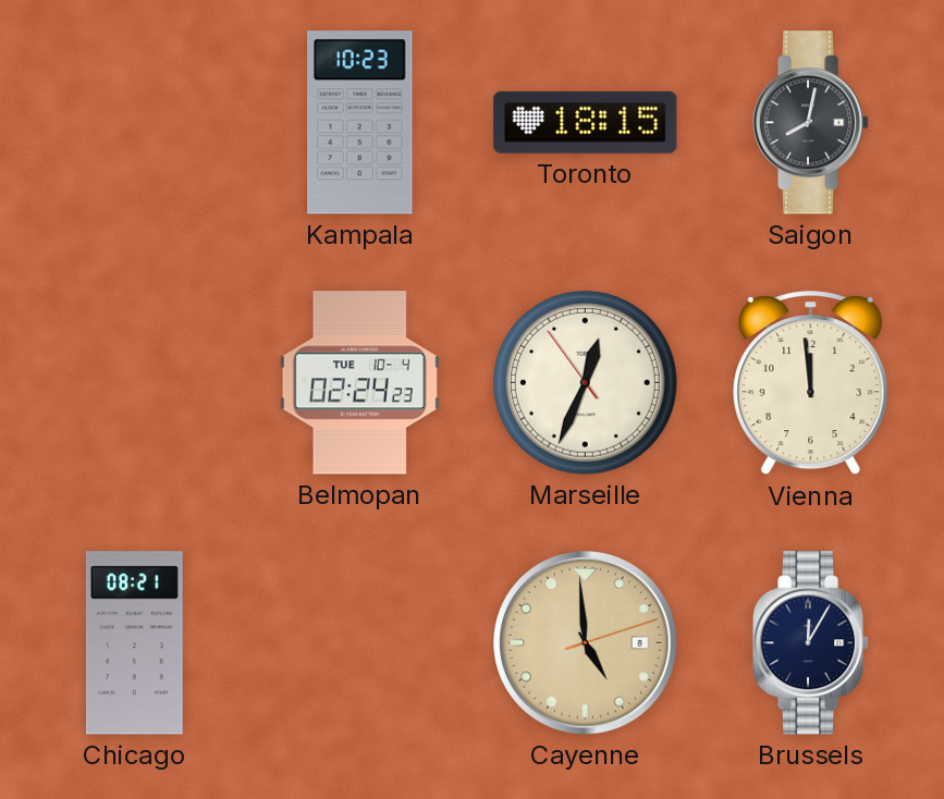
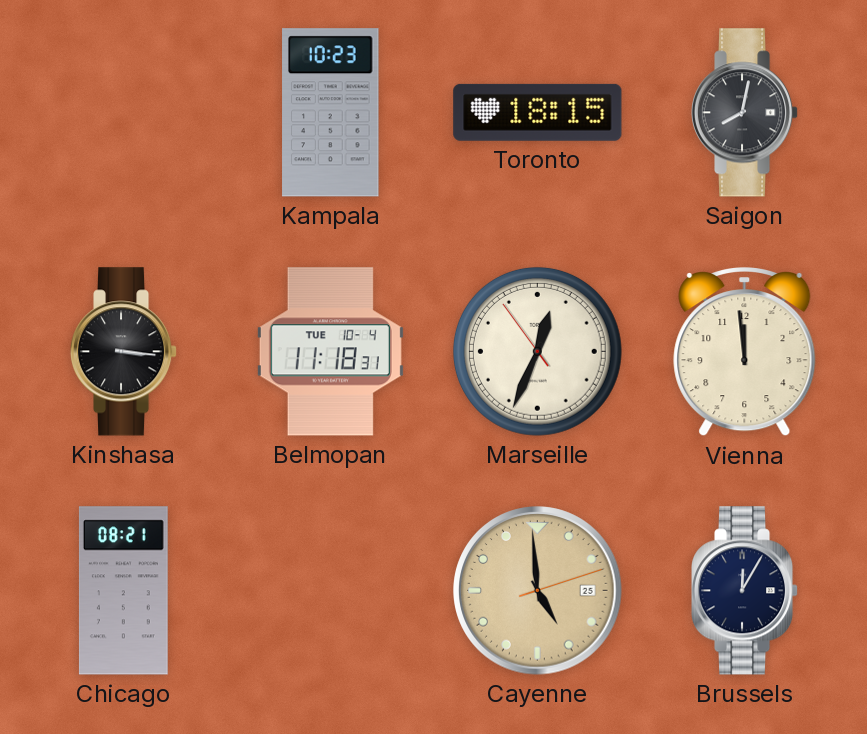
Kinshasa: none -> 3:16
Belmopan: 02:24 -> 11:18
Cayenne date: 8 -> 25
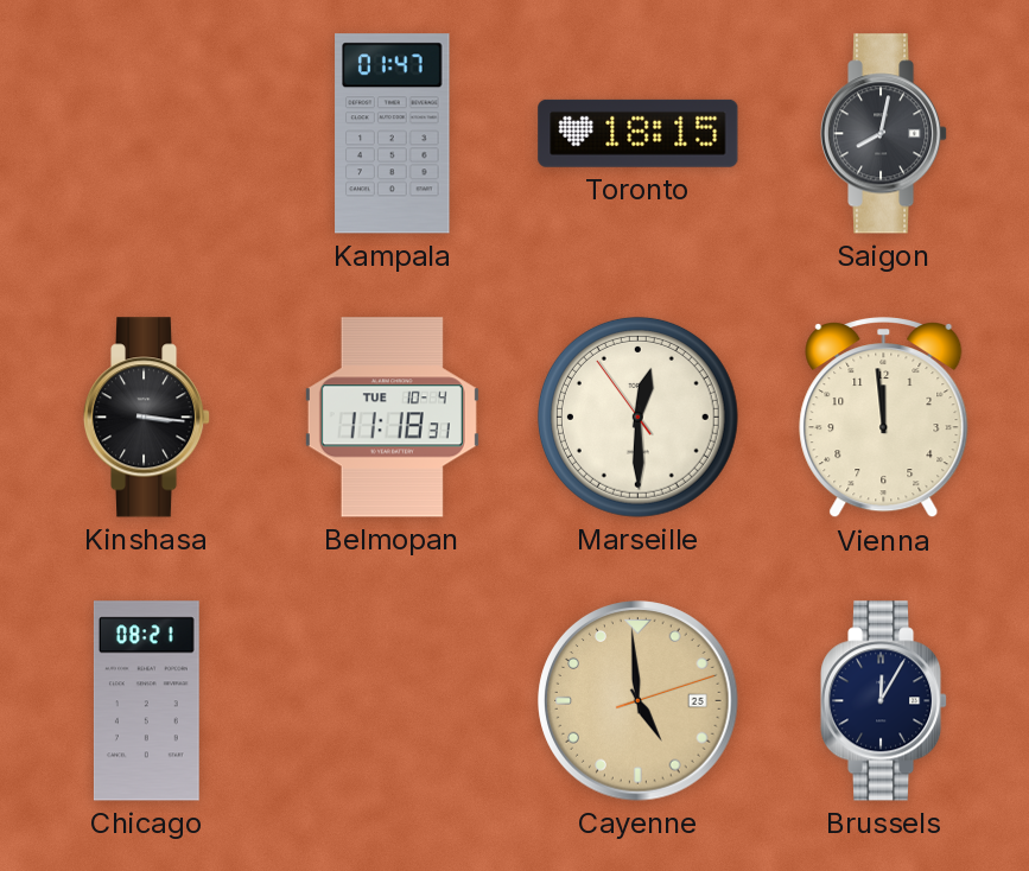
Kampala: 10:23 -> 01:47
Marseille: 12:33 -> 12:29
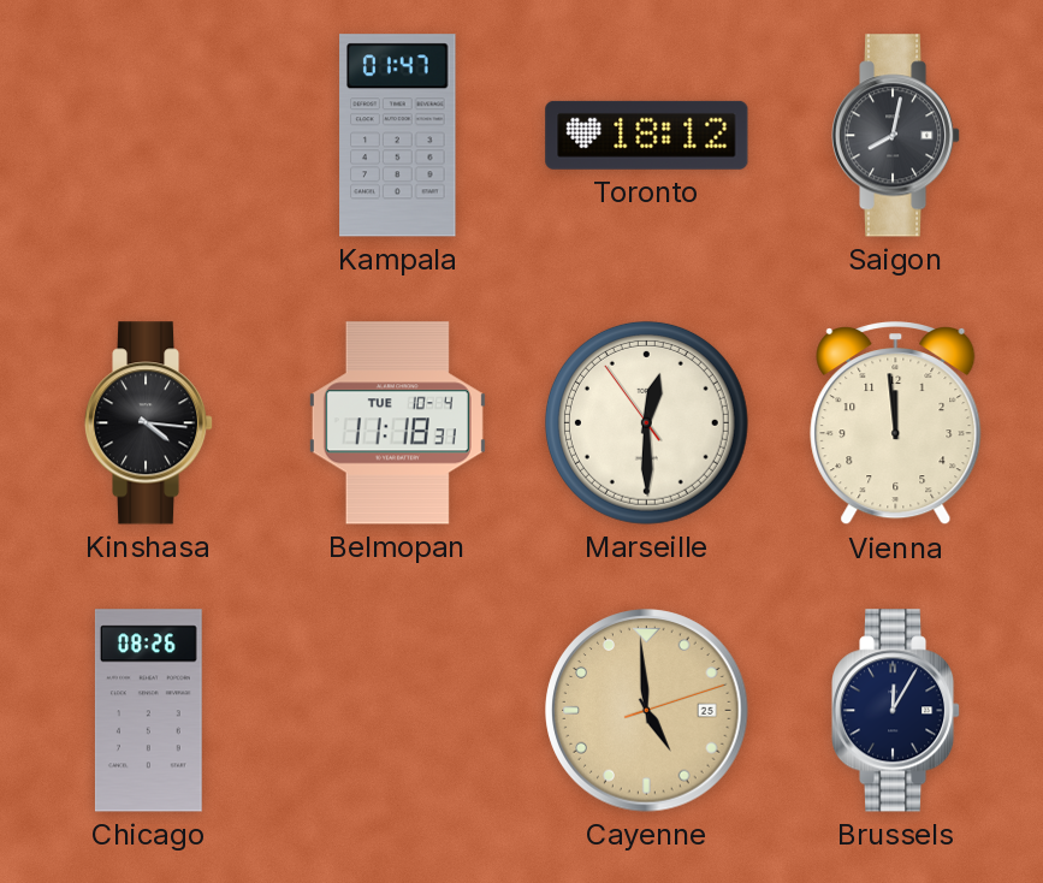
Toronto: 18:15 -> 18:12
Kinshasa: 3:16 -> 4:16
Chicago: 08:21 -> 08:26
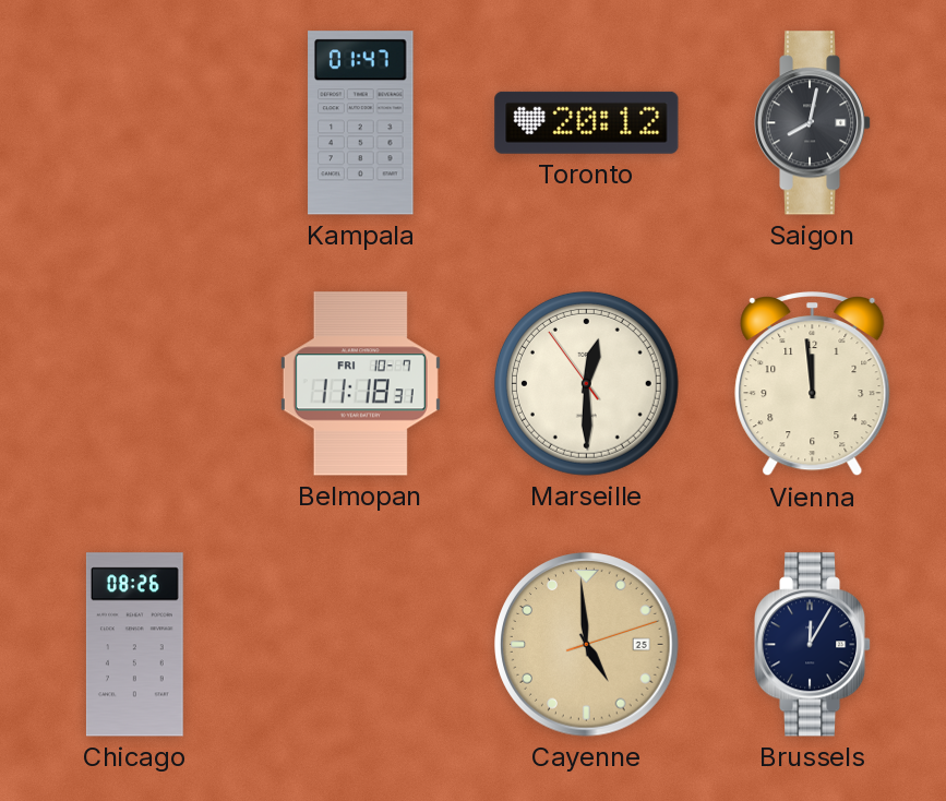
Toronto: 18:12 -> 20:12
Kinshasa: 4:16 -> none
Belmopan date: TUE 10-4 -> FRI 10-7
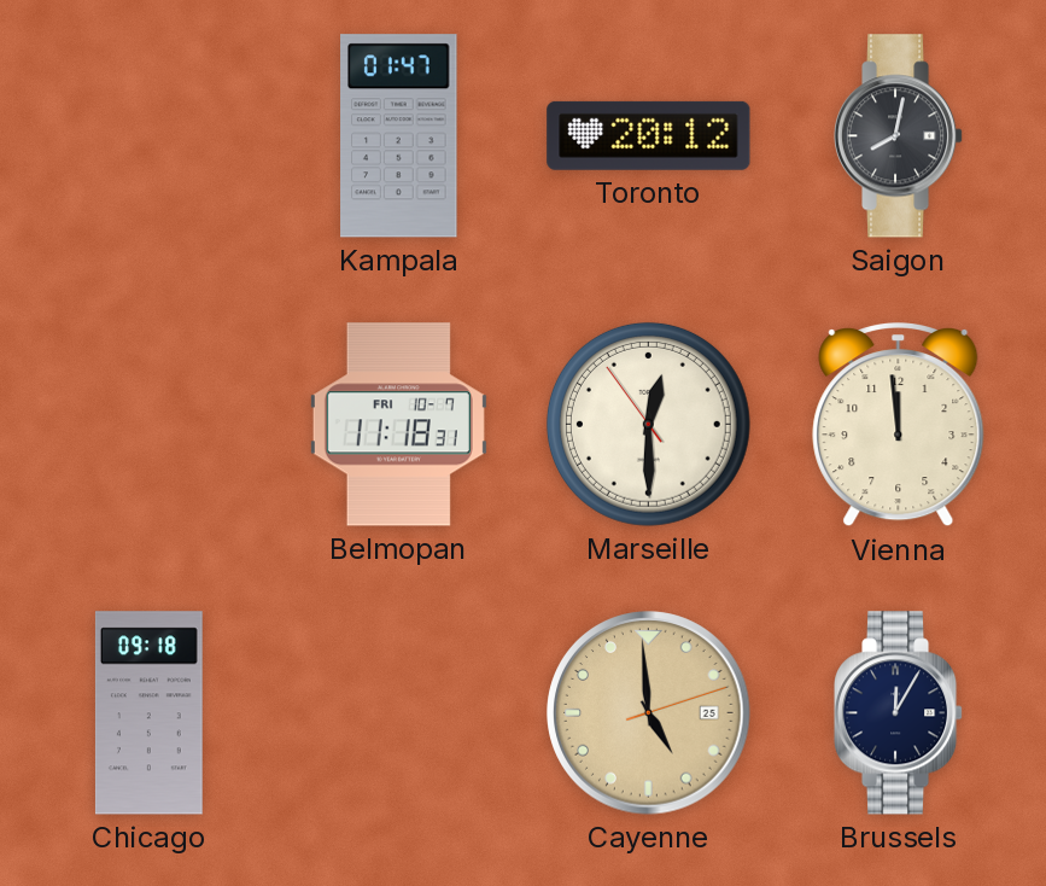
Chicago: 08:26 -> 09:18
